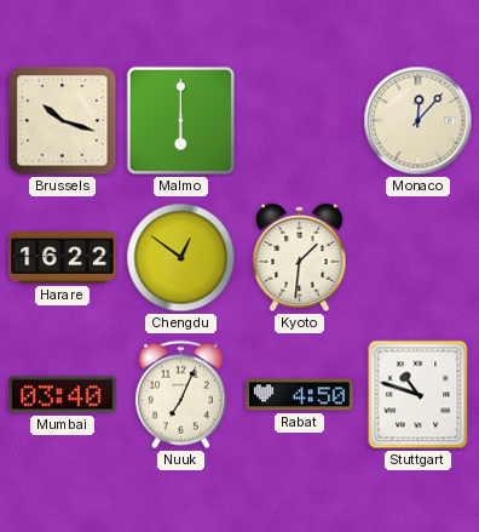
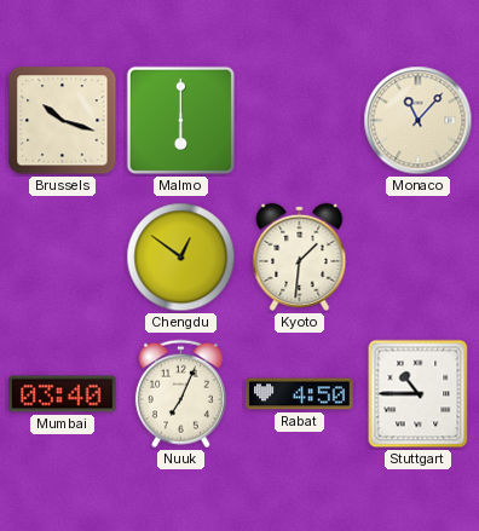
Monaco: 12:07 -> 11:07
Harare: 16:22 -> none
Stuttgart: 10:48 -> 10:45
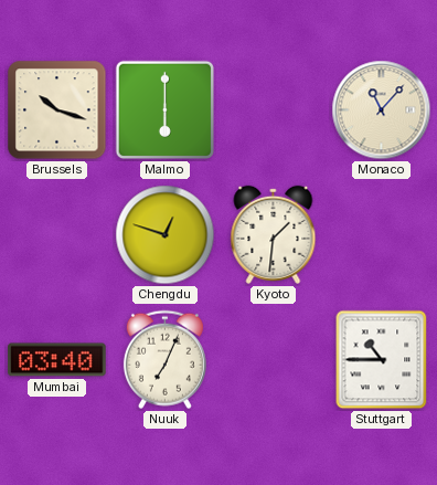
Chengdu: 12:51 -> 12:48
Rabat: 4:50 -> none
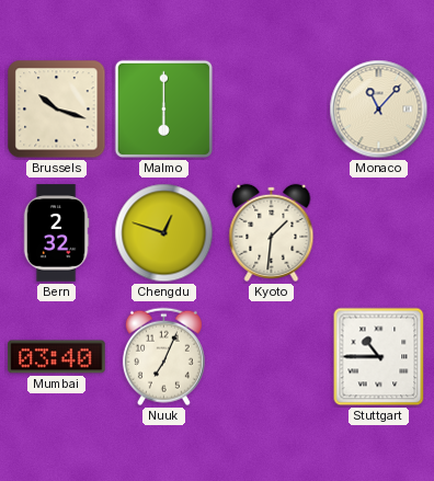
Bern: none -> 2:32
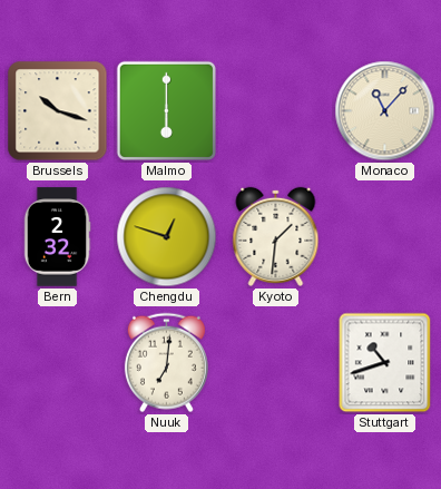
Mumbai: 03:40 -> none
Nuuk: 7:04 -> 7:01
Stuttgart: 10:45 -> 10:42
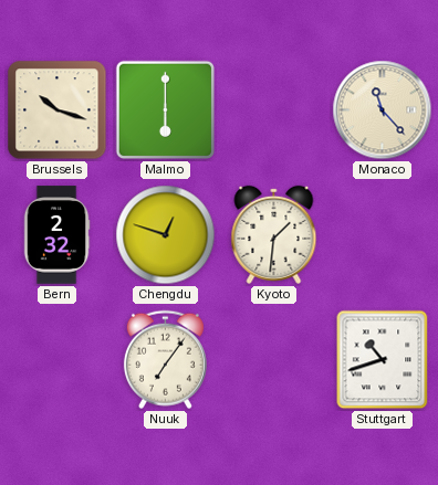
Monaco: 11:07 -> 11:23
Nuuk: 7:01 -> 7:06
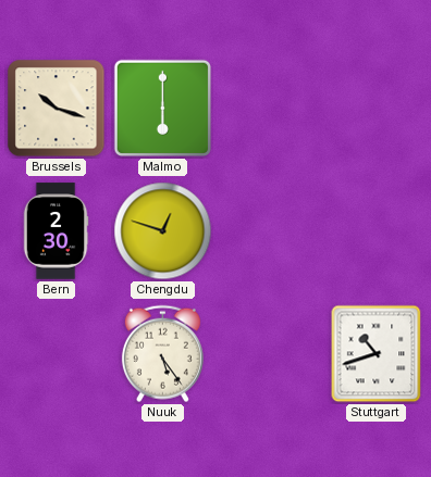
Monaco: 11:23 -> none
Bern: 2:32 -> 2:30
Kyoto: 1:31 -> none
Nuuk: 7:06 -> 5:24
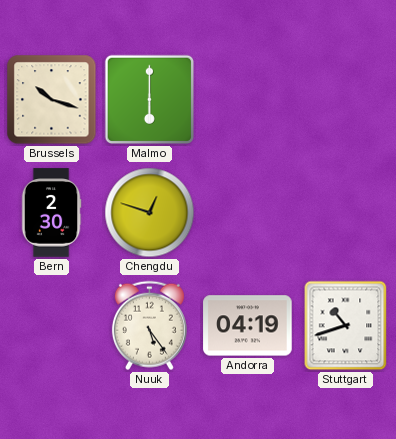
Andorra: none -> 04:19
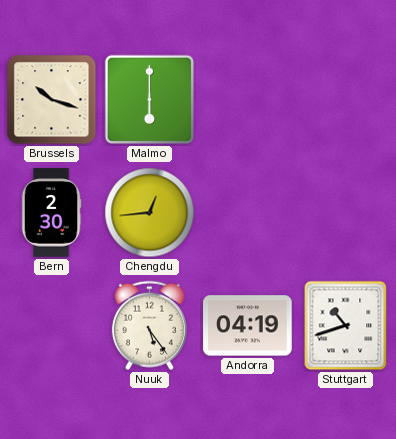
Chengdu: 12:48 -> 12:44
